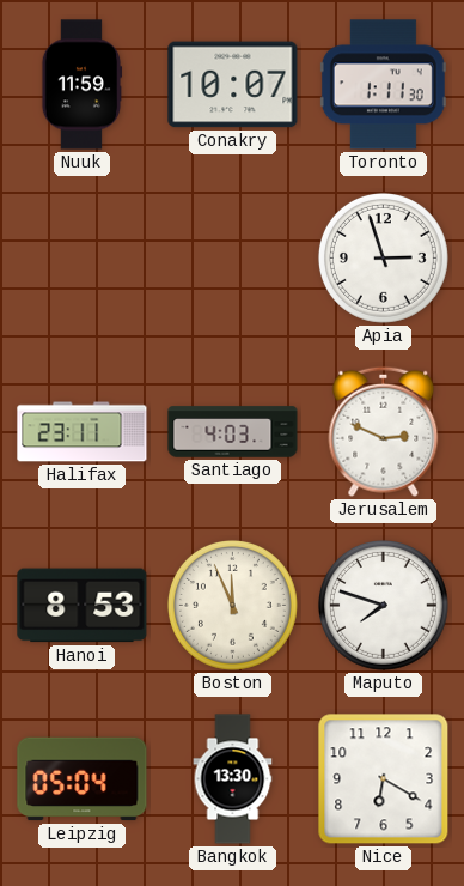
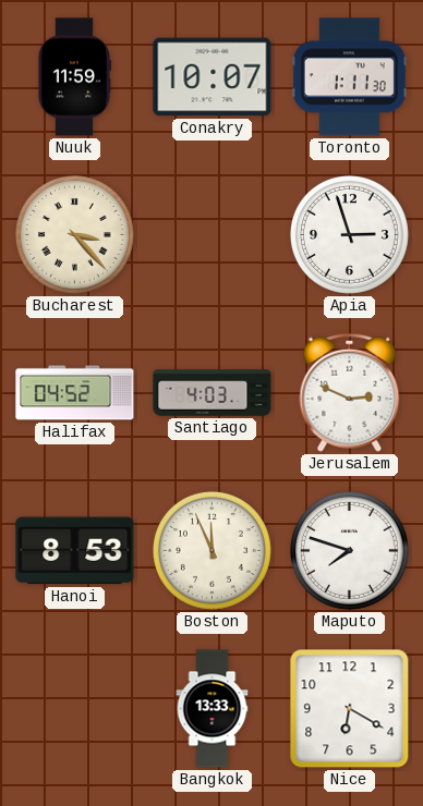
Bucharest: none -> 3:23
Halifax: 23:11 -> 04:52
Leipzig: 05:04 -> none
Bangkok: 13:30 -> 13:33
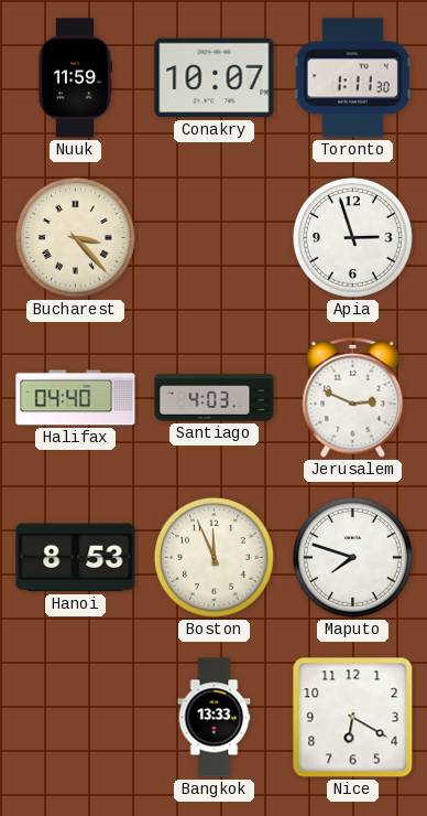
Halifax: 04:52 -> 04:40
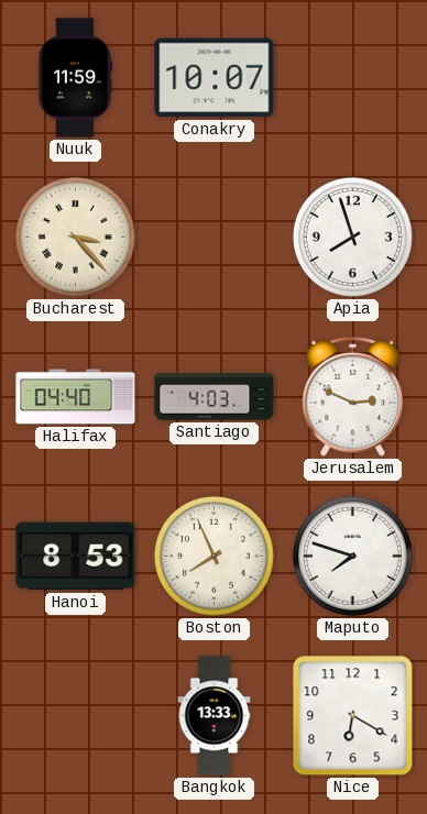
Toronto: 1:11 -> none
Apia: 2:57 -> 7:57
Boston: 11:56 -> 7:56
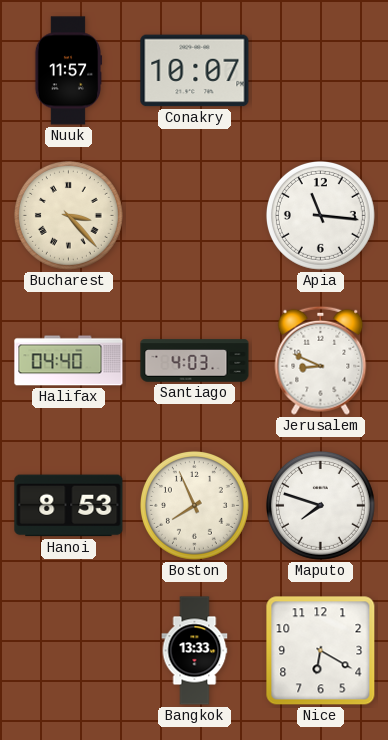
Nuuk: 11:59 -> 11:57
Apia: 7:57 -> 11:16
Jerusalem: 2:49 -> 8:49
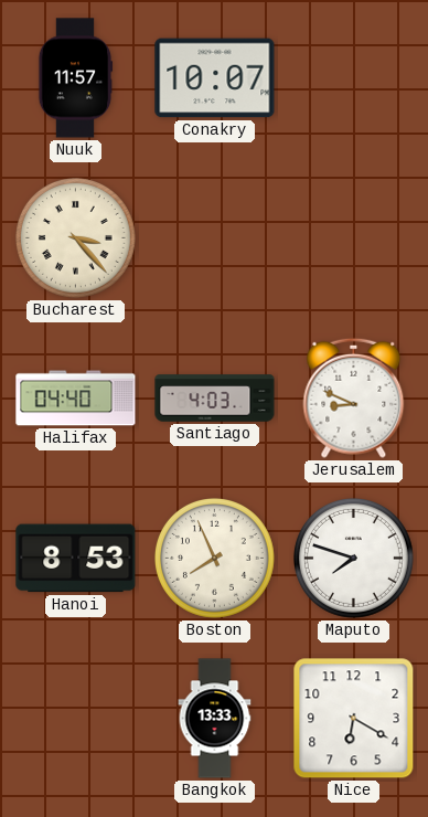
Apia: 11:16 -> none
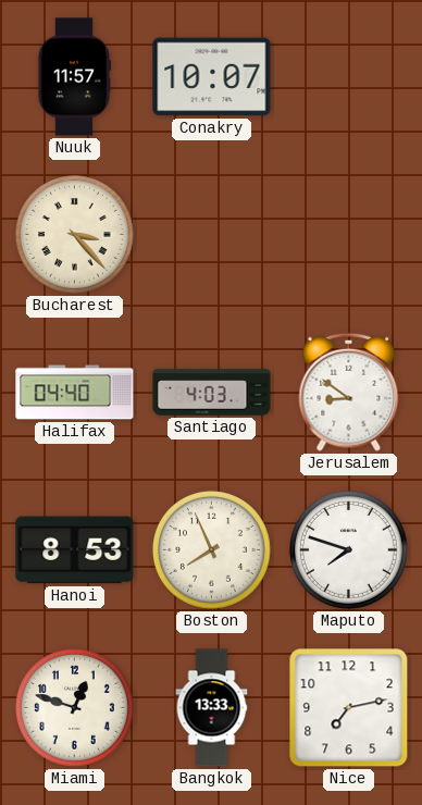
Jerusalem: 8:49 -> 8:51
Miami: none -> 12:48
Nice: 6:20 -> 7:13
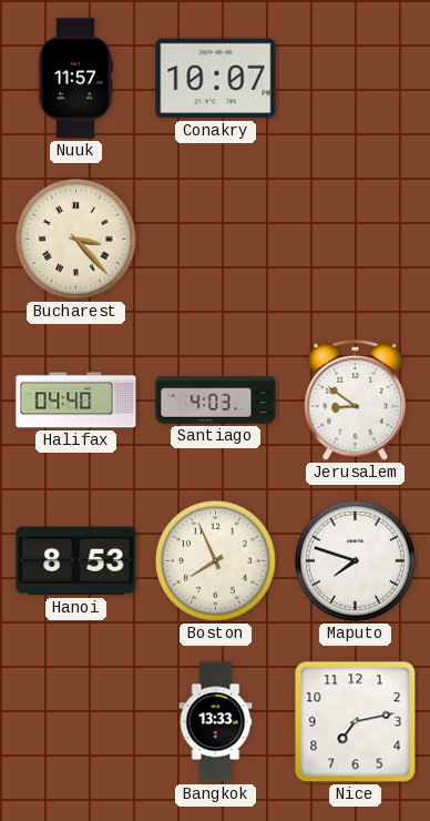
Miami: 12:48 -> none
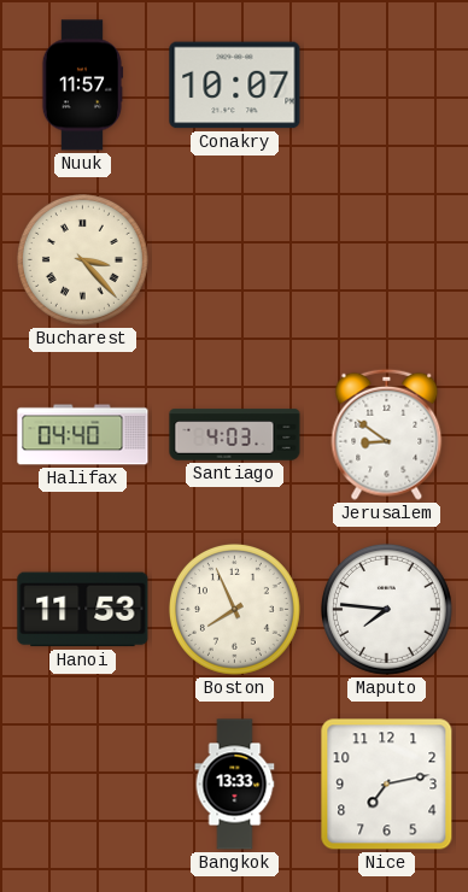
Hanoi: 8:53 -> 11:53
Maputo: 7:48 -> 7:46
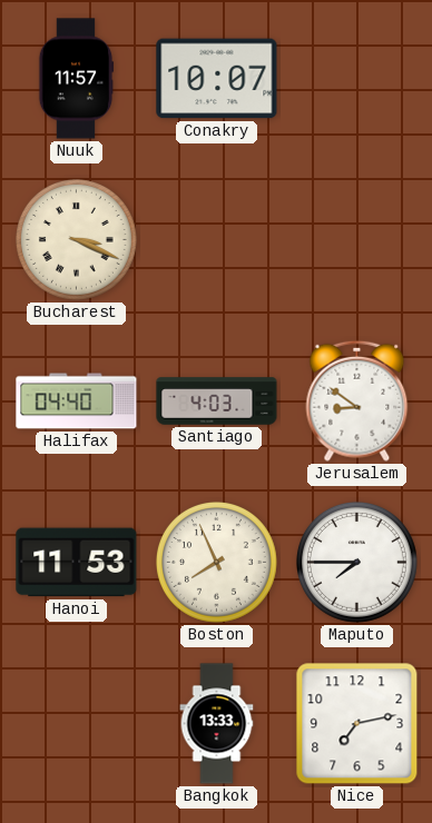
Bucharest: 3:23 -> 3:19
Maputo: 7:46 -> 7:45
